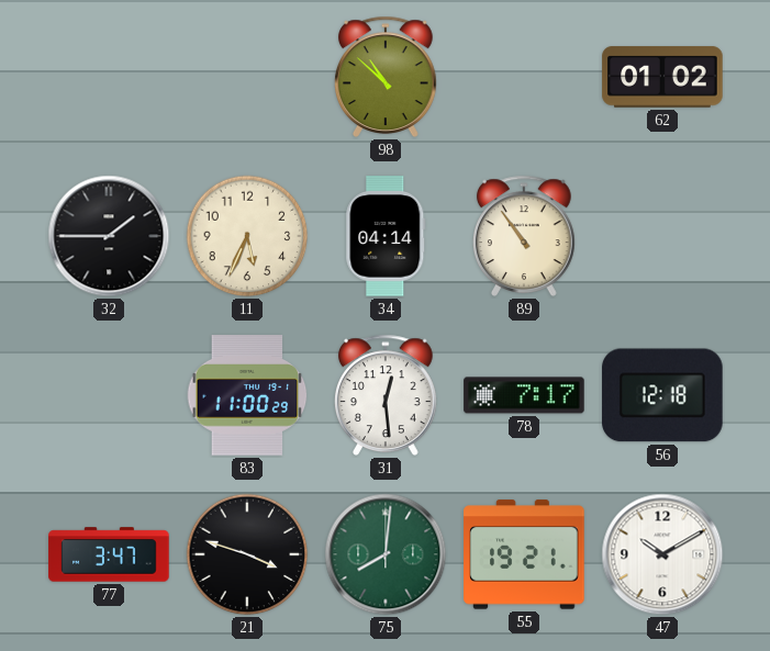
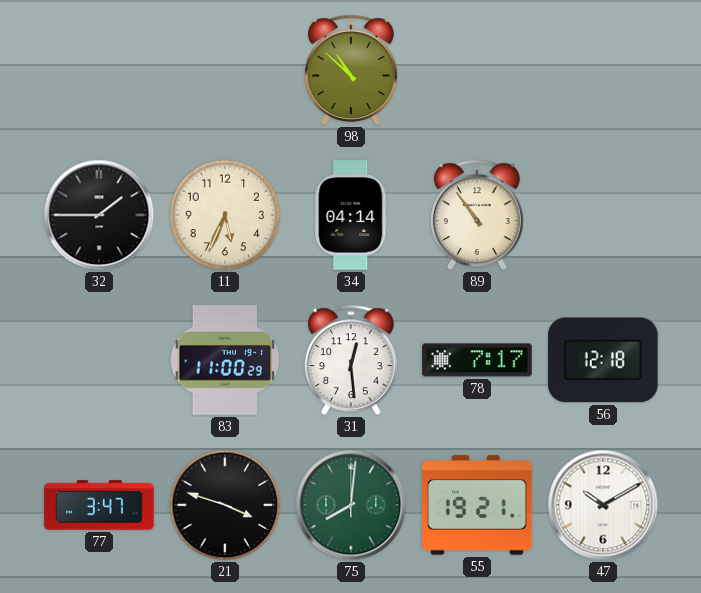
62: 01:02 -> none
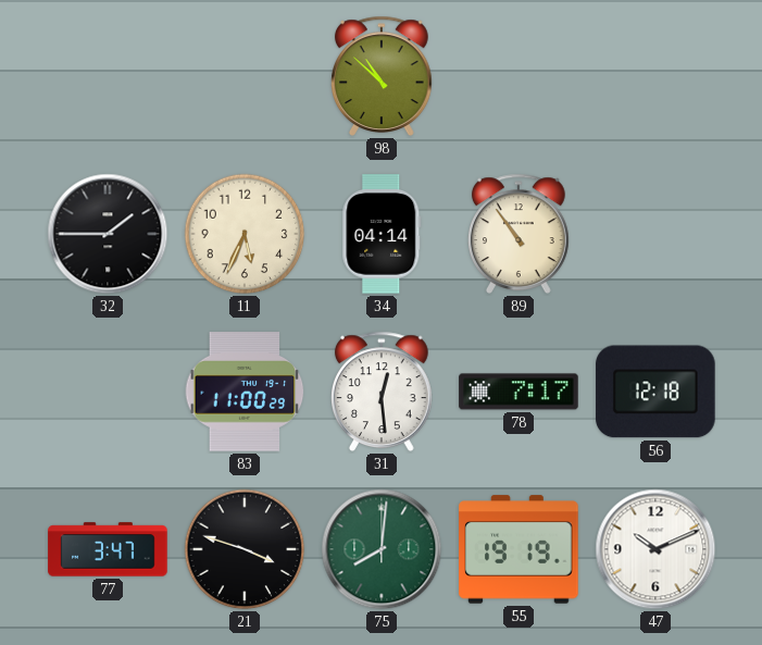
55: 19:21 -> 19:19
47: 10:10 -> 10:11
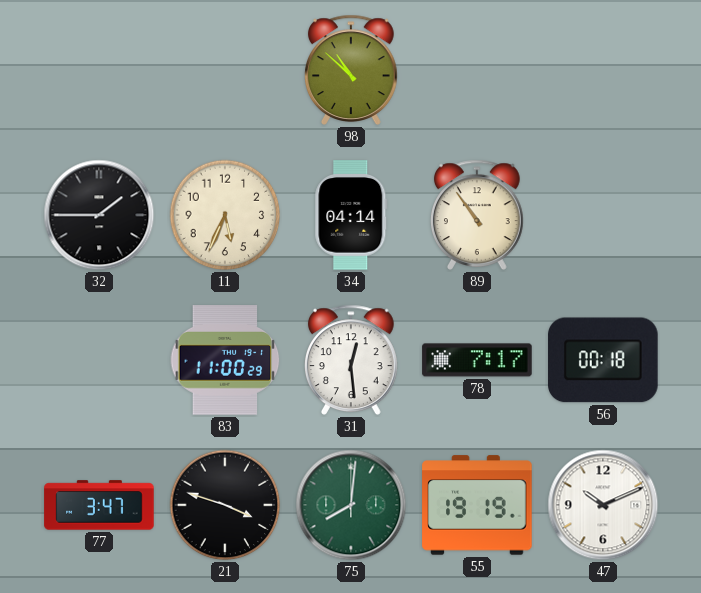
56: 12:18 -> 00:18
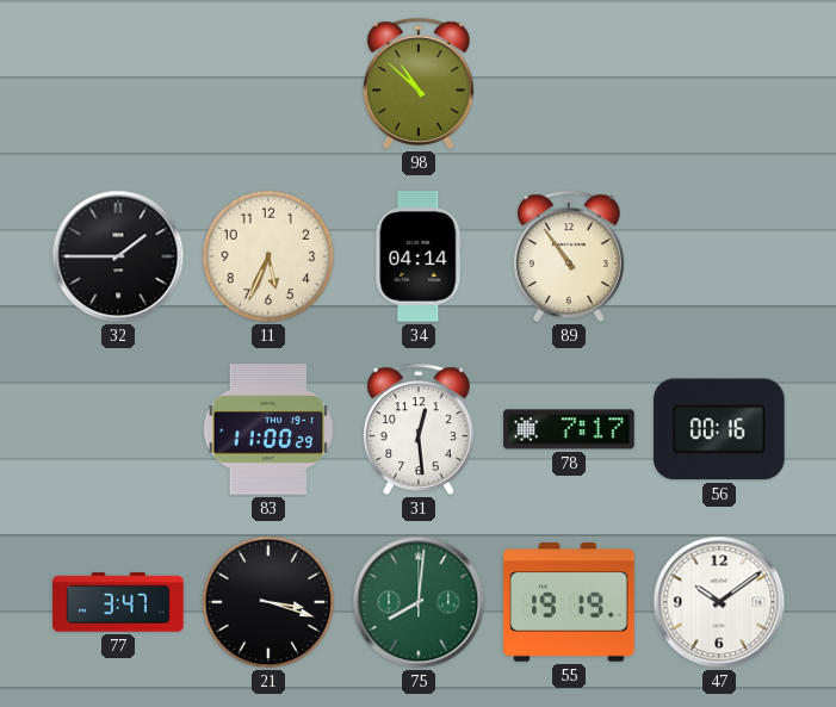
56: 00:18 -> 00:16
21: 3:48 -> 3:18
47: 10:11 -> 10:09
